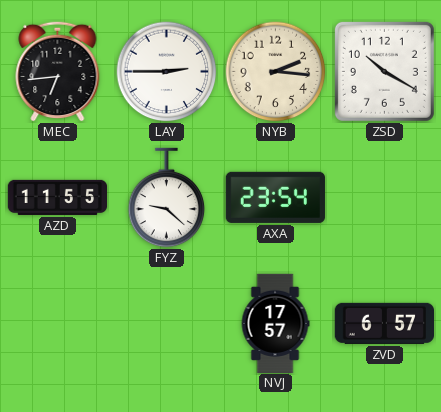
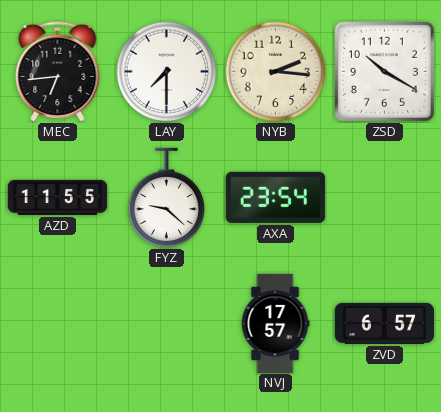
LAY: 2:45 -> 7:30
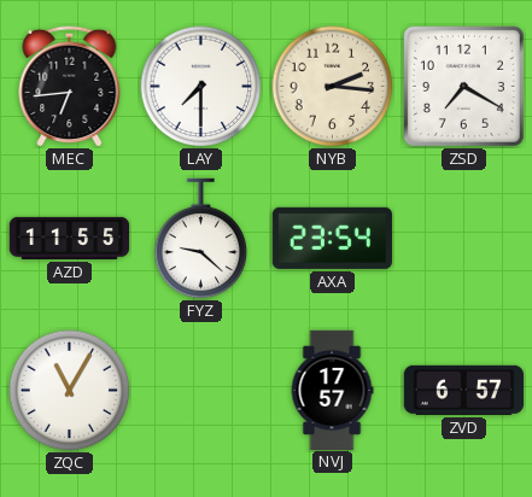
ZSD: 10:20 -> 7:20
ZQC: none -> 11:05
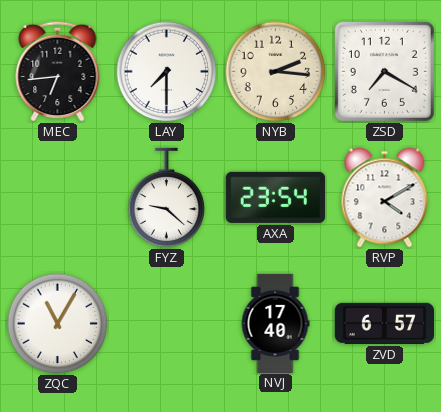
AZD: 11:55 -> none
RVP: none -> 4:10
NVJ: 17:57 -> 17:40
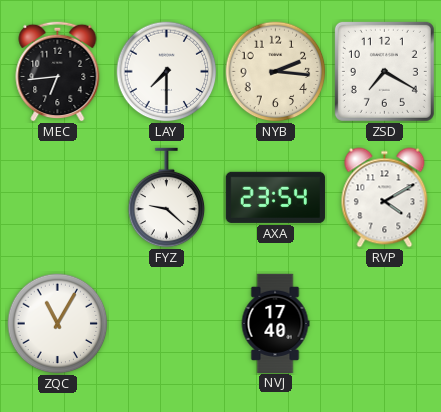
ZVD: 6:57 -> none
